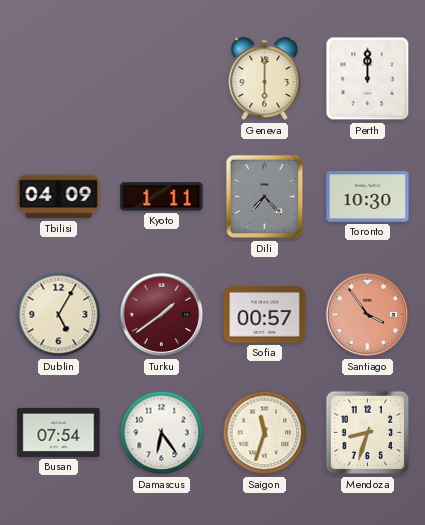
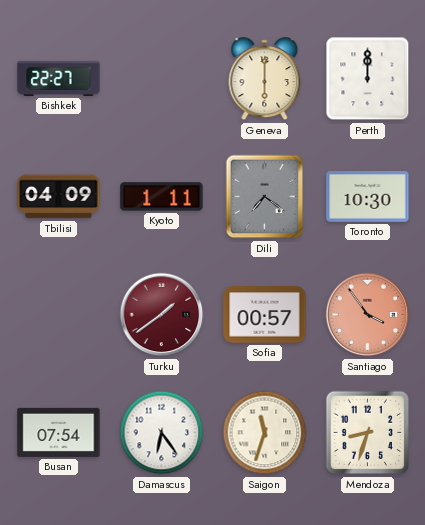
Bishkek: none -> 22:27
Dili: 7:23 -> 7:21
Dublin: 5:05 -> none
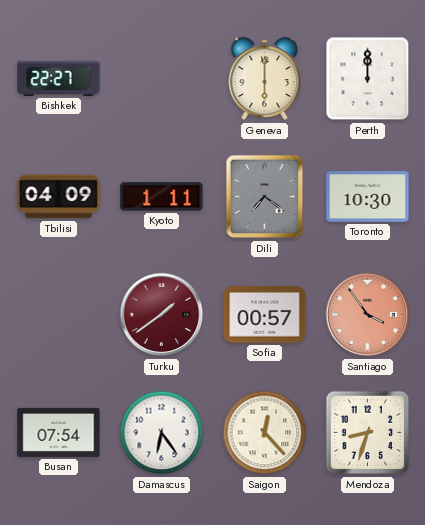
Saigon: 11:33 -> 12:23
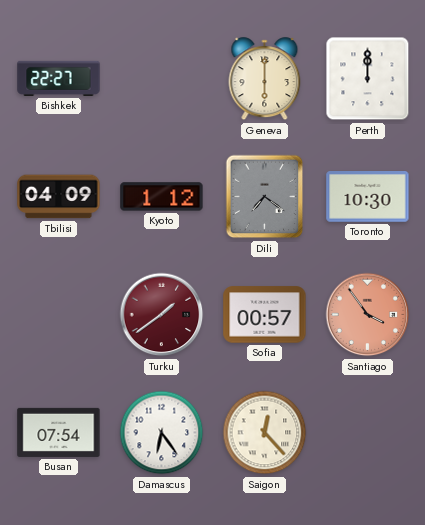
Kyoto: 1:11 -> 1:12
Mendoza: 8:33 -> none
